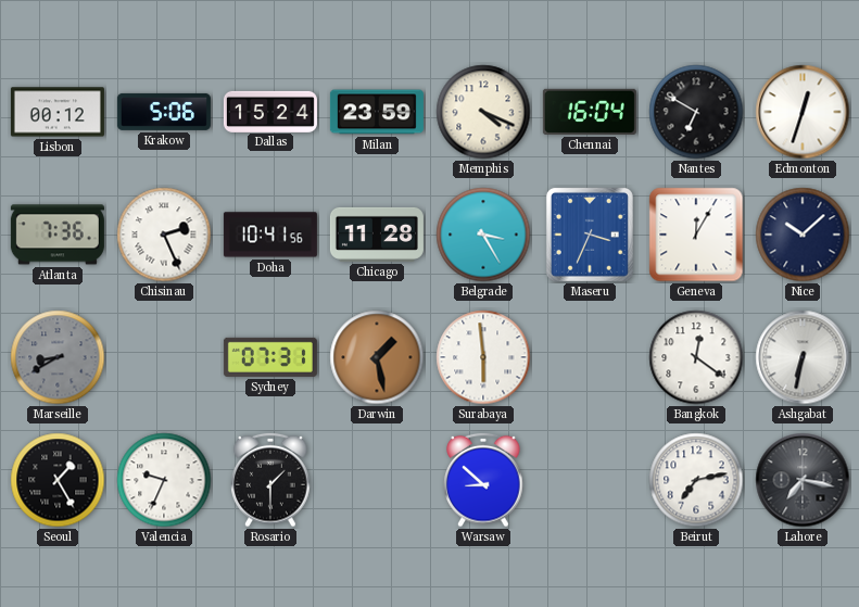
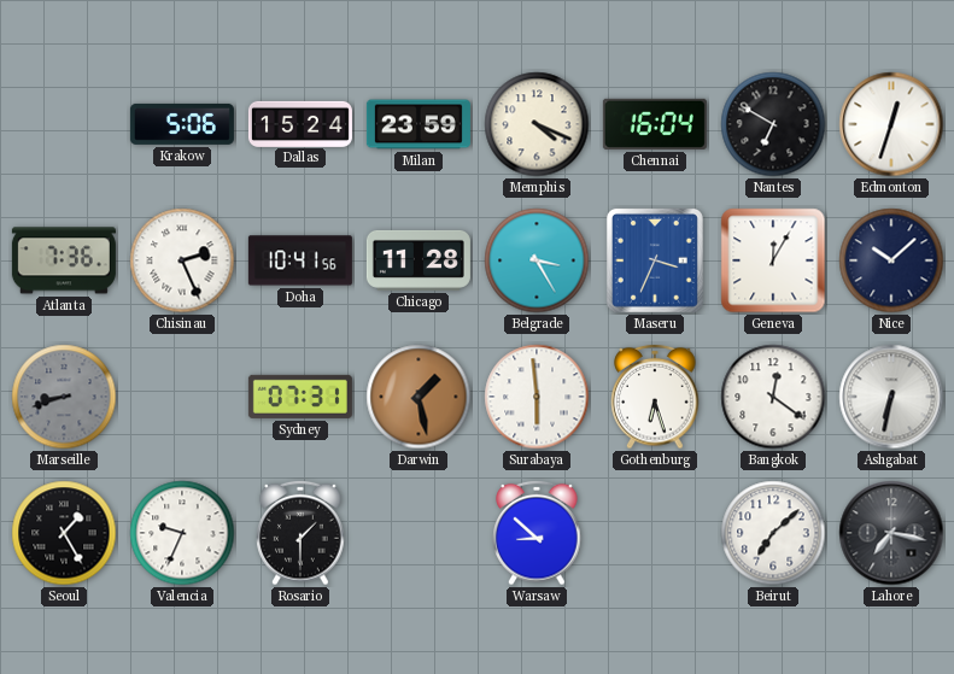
Lisbon: 00:12 -> none
Marseille: 8:40 -> 8:42
Gothenburg: none -> 6:27
Beirut: 7:13 -> 7:08
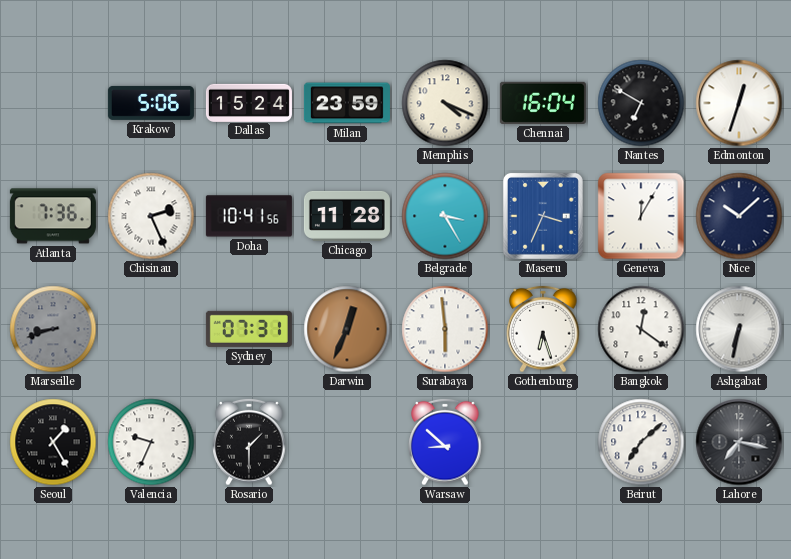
Darwin: 1:28 -> 12:34
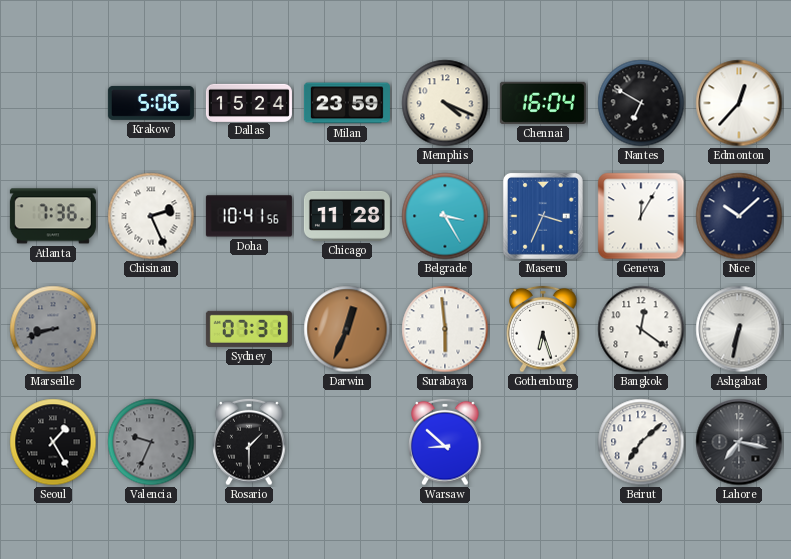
Edmonton: 12:33 -> 12:37
Valencia dial: white -> grey
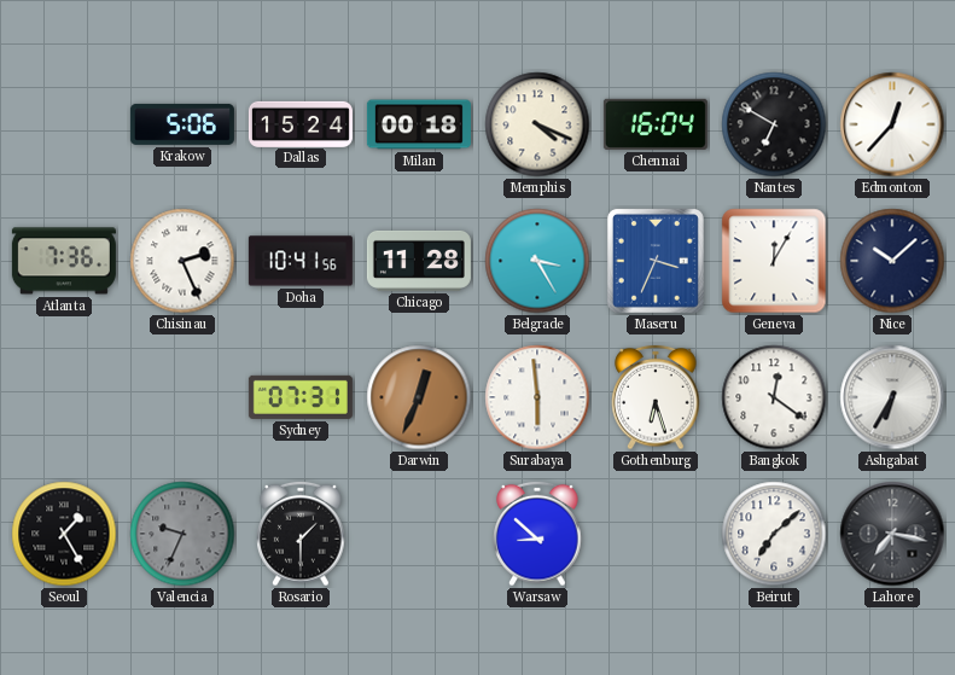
Milan: 23:59 -> 00:18
Marseille: 8:42 -> none
Ashgabat: 6:32 -> 6:35
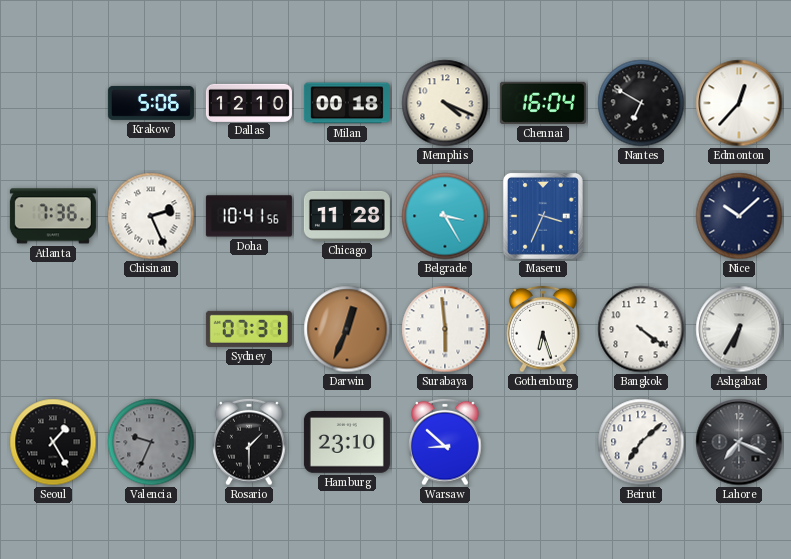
Dallas: 15:24 -> 12:10
Geneva: 12:05 -> none
Bangkok: 12:21 -> 4:21
Hamburg: none -> 23:10
Lahore: 7:17 -> 7:19
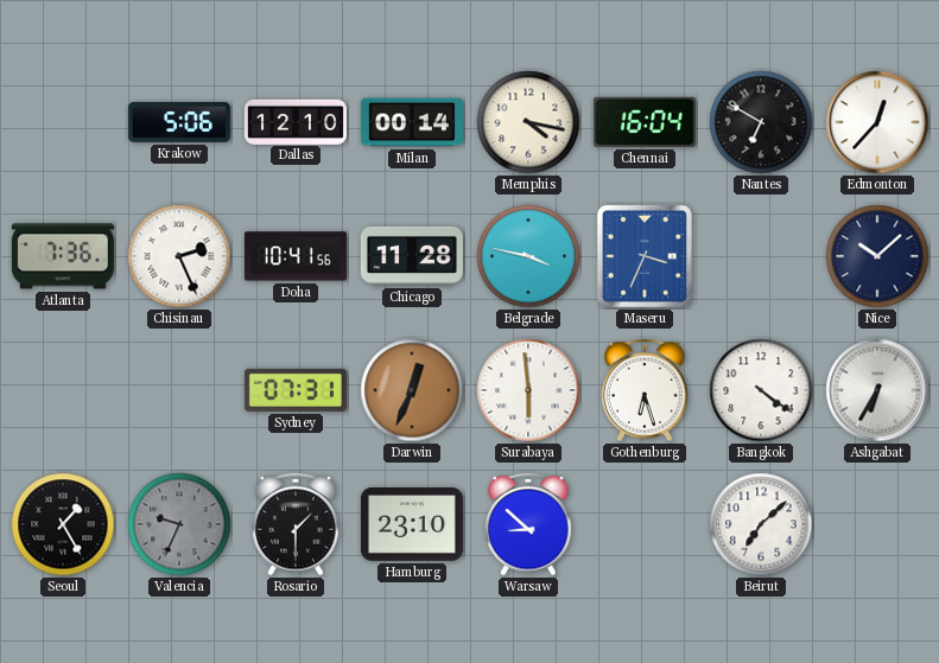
Milan: 00:18 -> 00:14
Memphis: 4:19 -> 4:17
Belgrade: 3:25 -> 3:47
Lahore: 7:19 -> none
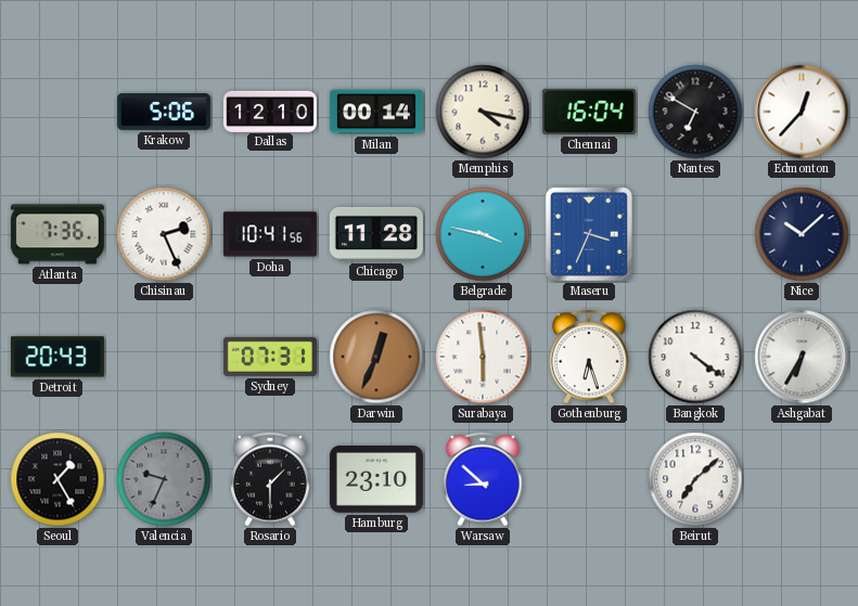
Detroit: none -> 20:43
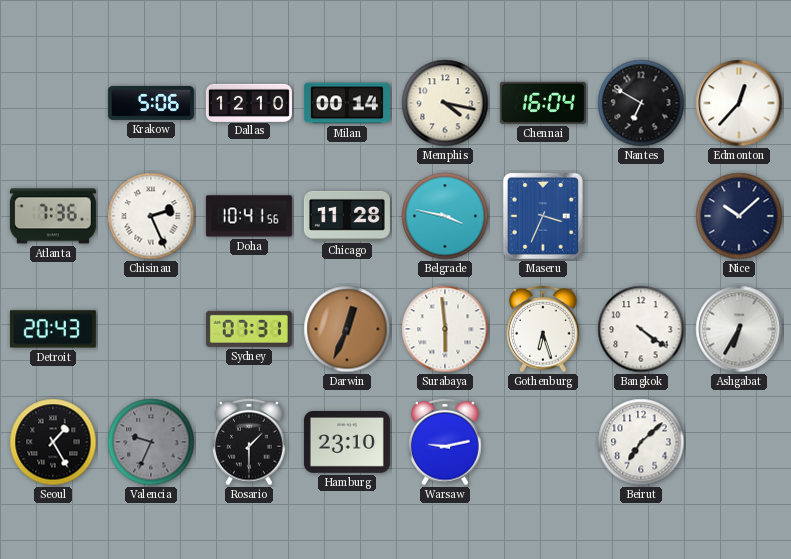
Warsaw: 8:52 -> 9:13
